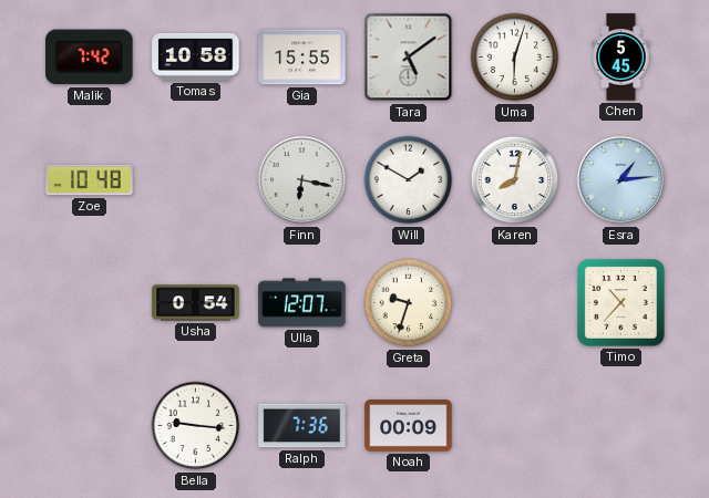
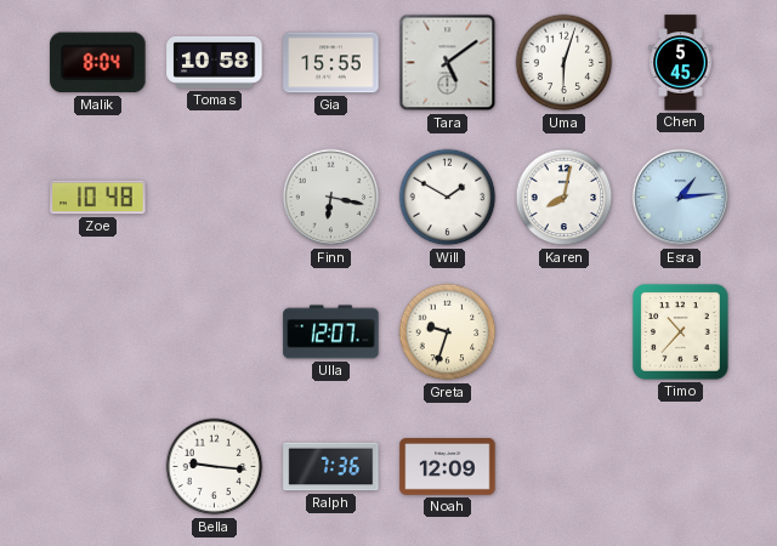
Malik: 7:42 -> 8:04
Usha: 0:54 -> none
Noah: 00:09 -> 12:09
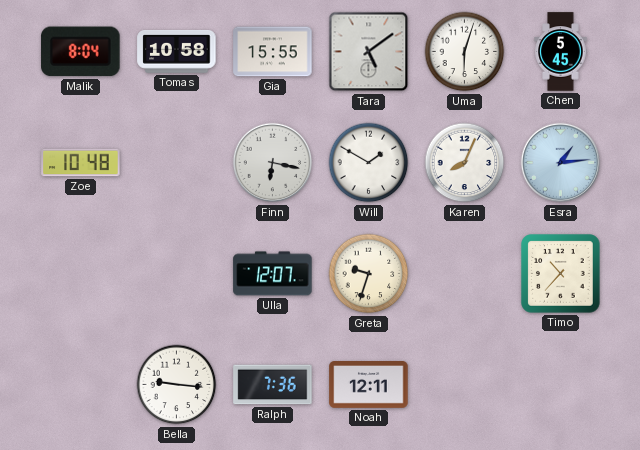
Karen: 8:02 -> 8:04
Noah: 12:09 -> 12:11
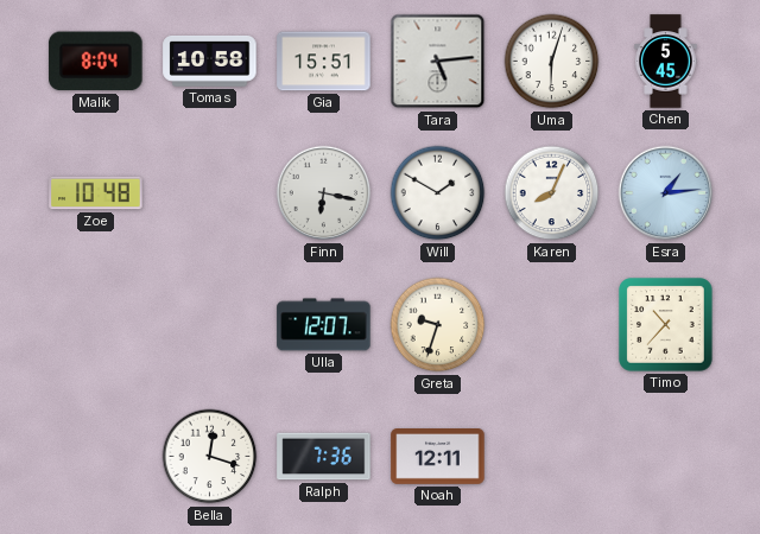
Gia: 15:55 -> 15:51
Tara: 5:09 -> 5:14
Bella: 9:16 -> 12:18
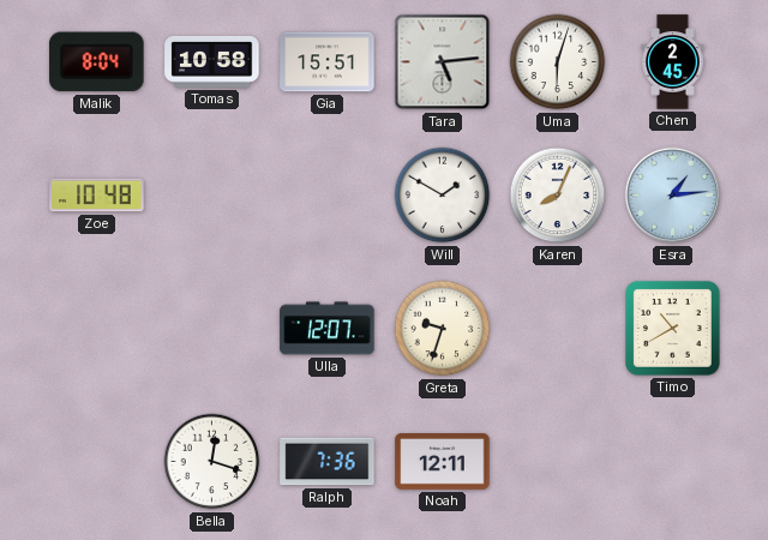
Chen: 5:45 -> 2:45
Finn: 6:17 -> none
Timo: 10:37 -> 10:40
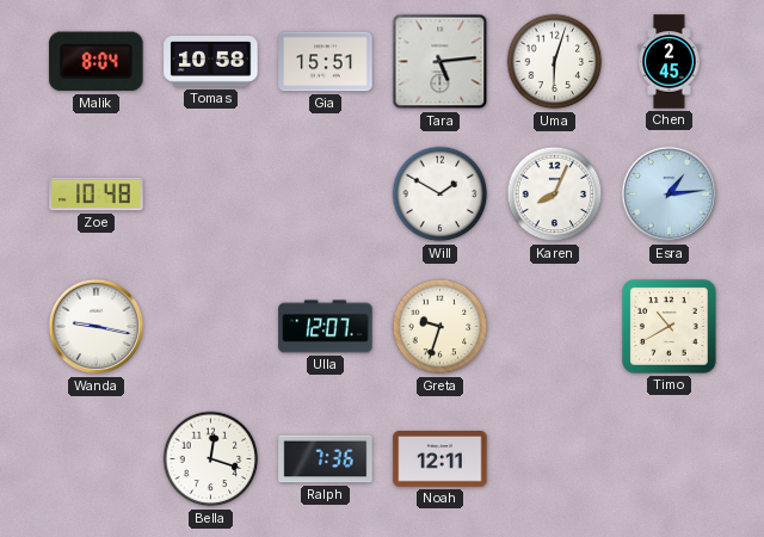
Wanda: none -> 9:17
